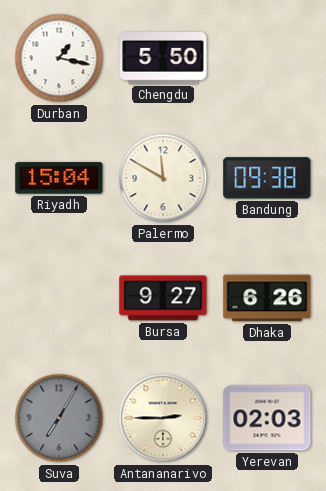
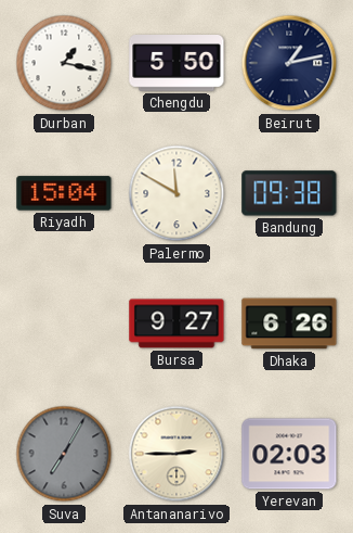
Beirut: none -> 1:13
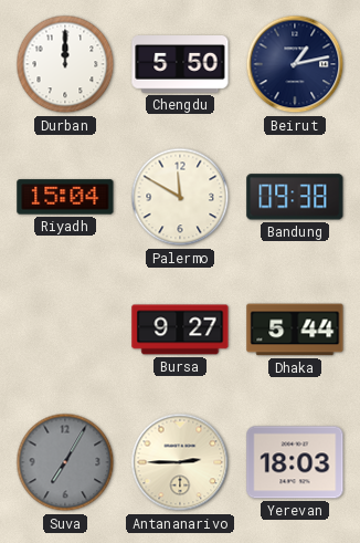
Durban: 1:17 -> 12:00
Dhaka: 6:26 -> 5:44
Yerevan: 02:03 -> 18:03
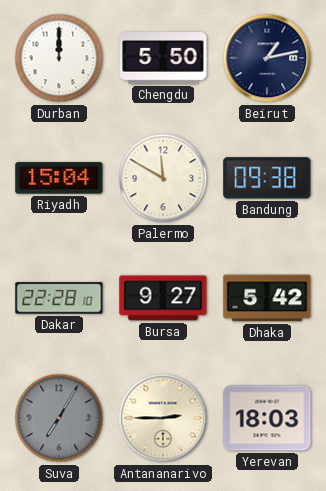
Dakar: none -> 22:28
Dhaka: 5:44 -> 5:42
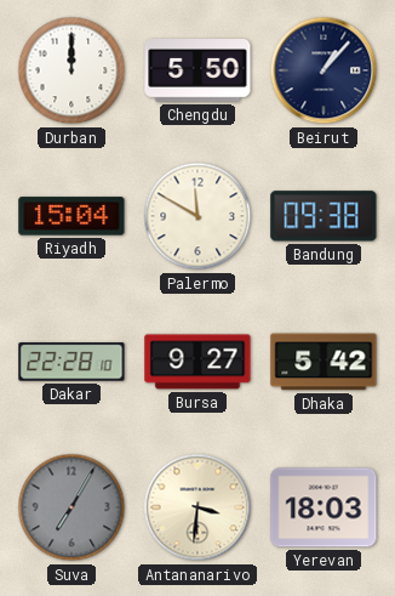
Beirut: 1:13 -> 1:07
Antananarivo: 2:45 -> 3:31
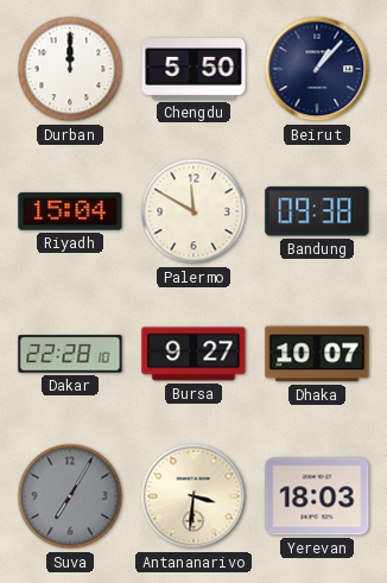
Dhaka: 5:42 -> 10:07
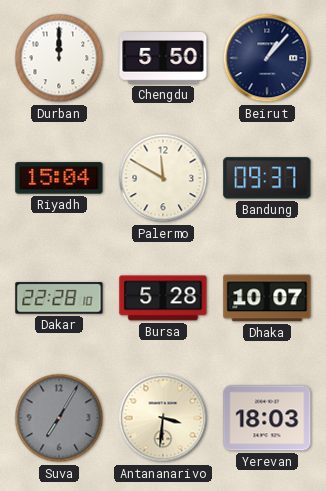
Bandung: 09:38 -> 09:37
Bursa: 9:27 -> 5:28
